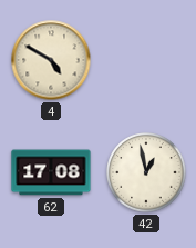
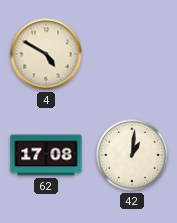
42: 12:58 -> 1:01
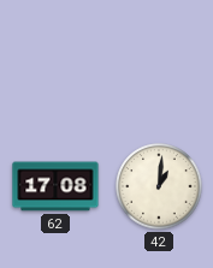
4: 4:50 -> none
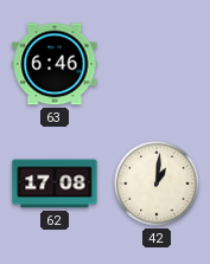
63: none -> 6:46
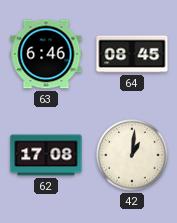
64: none -> 08:45
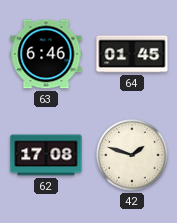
64: 08:45 -> 01:45
42: 1:01 -> 1:48
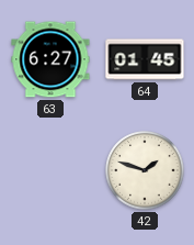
63: 6:46 -> 6:27
62: 17:08 -> none
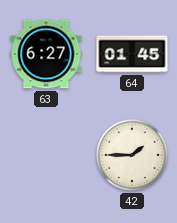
42: 1:48 -> 1:45
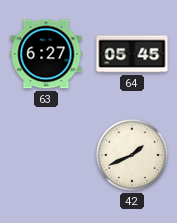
64: 01:45 -> 05:45
42: 1:45 -> 1:41
